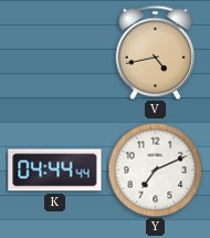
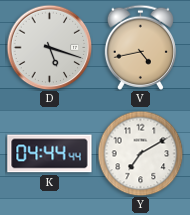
D: none -> 5:18
Y: 7:11 -> 7:10
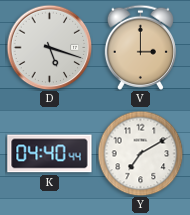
V: 4:43 -> 3:00
K: 04:44 -> 04:40
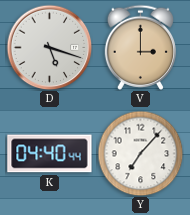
Y: 7:10 -> 7:07
